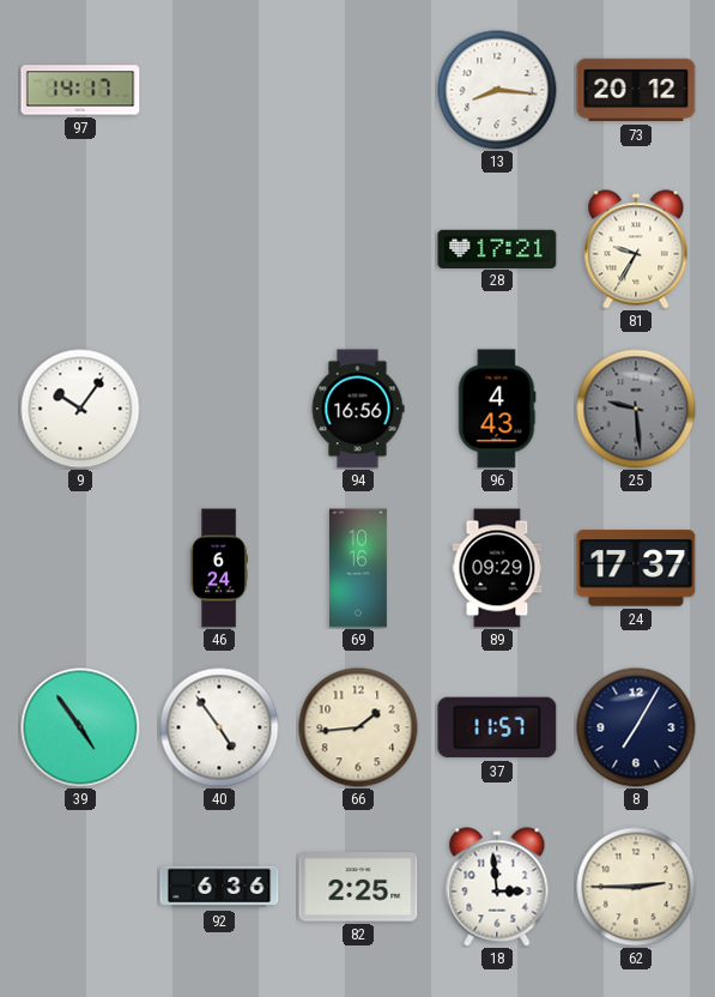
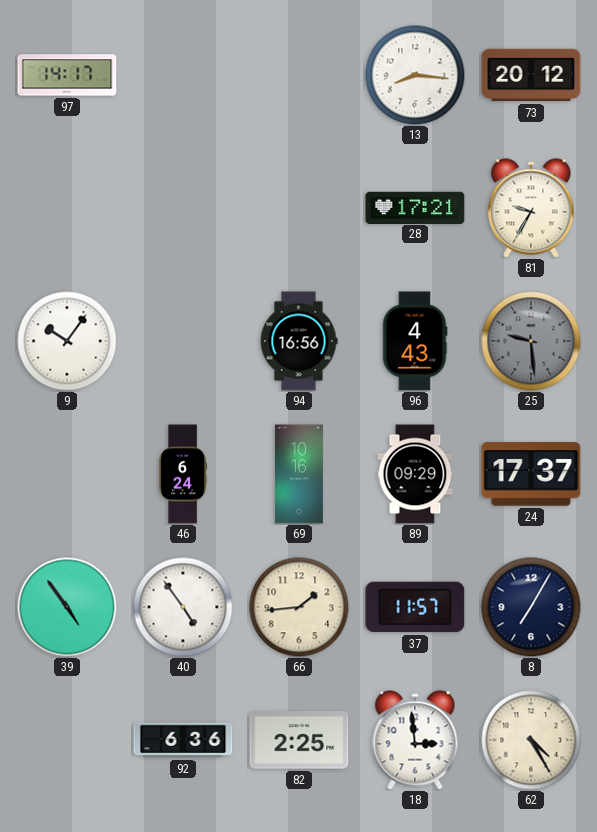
62: 2:45 -> 4:25
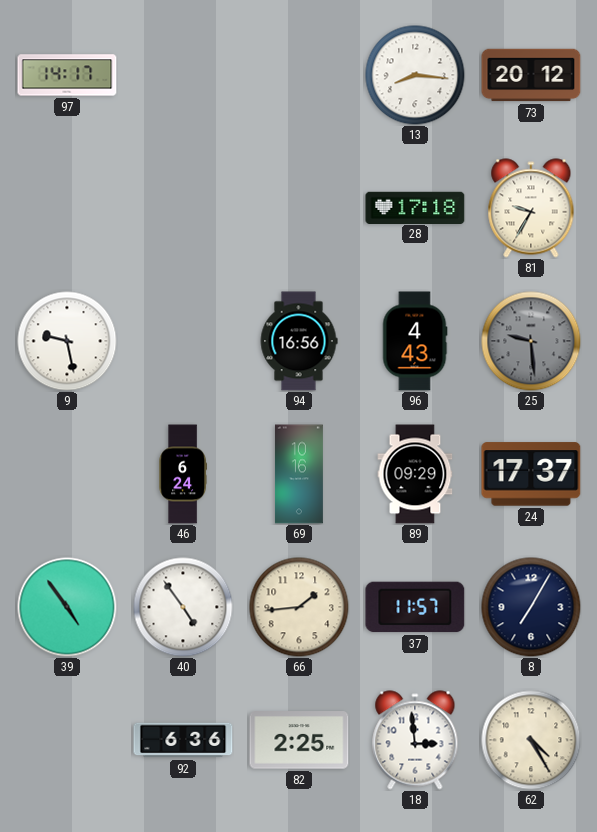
28: 17:21 -> 17:18
9: 10:06 -> 9:28
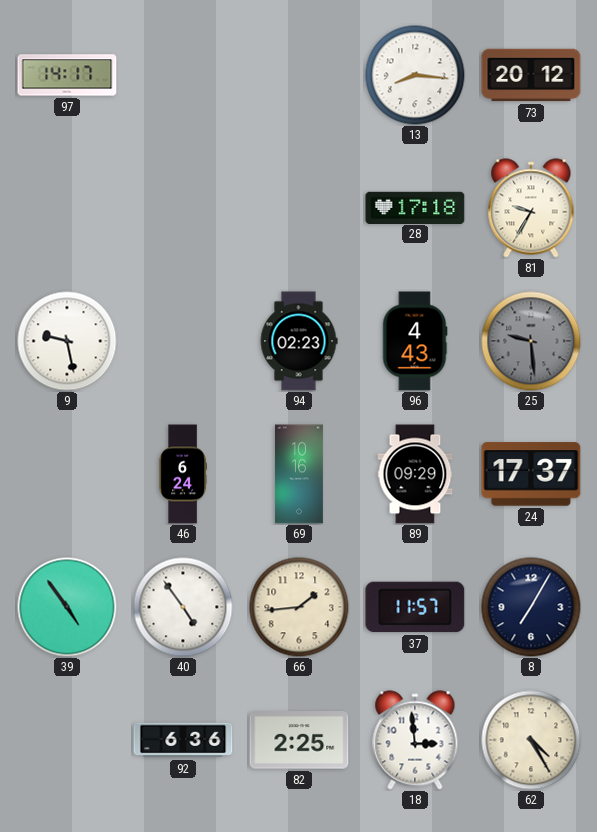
94: 16:56 -> 02:23
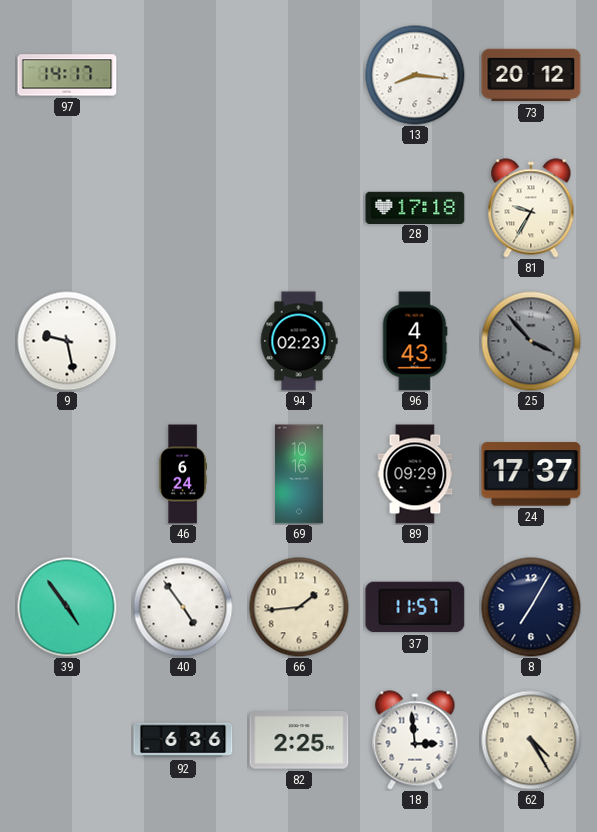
25: 9:29 -> 3:53
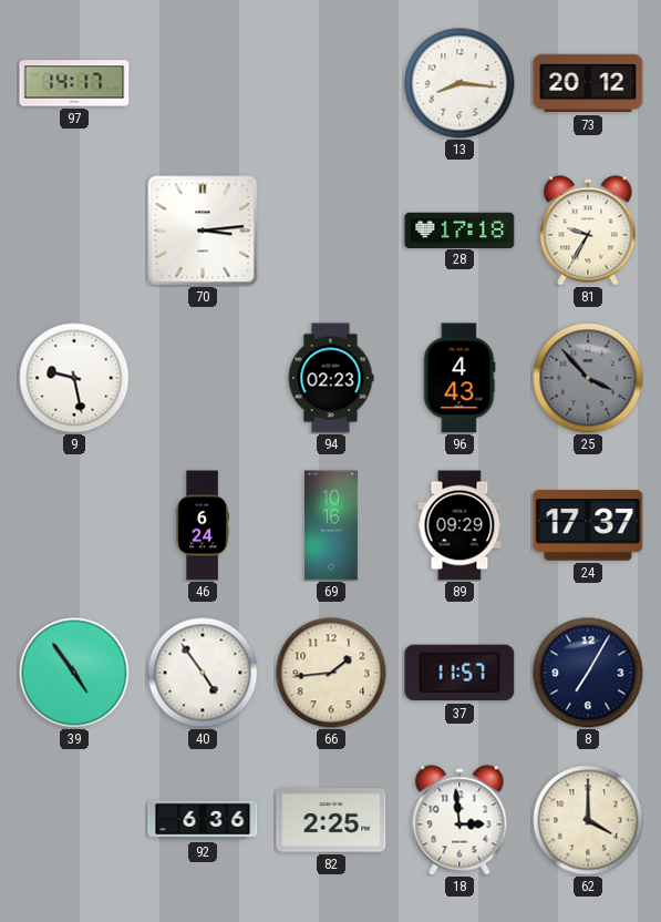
70: none -> 3:14
62: 4:25 -> 4:00
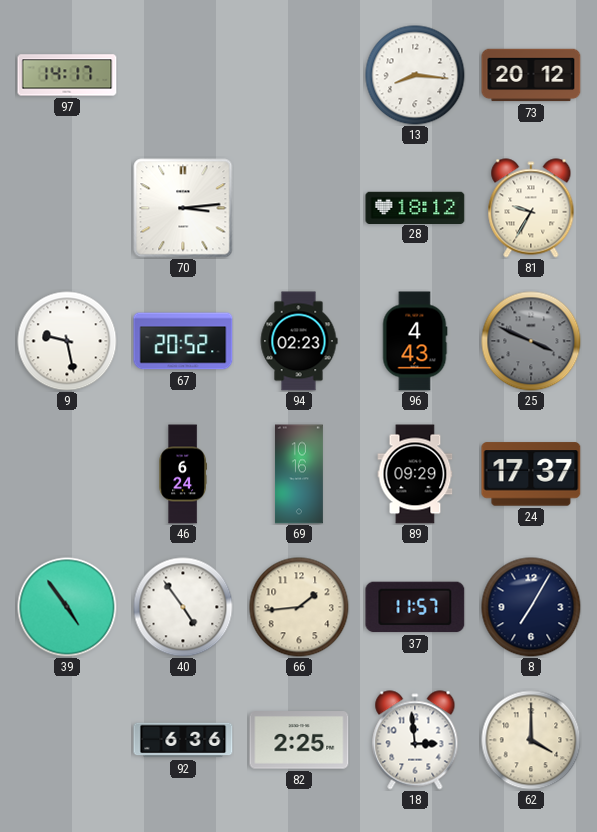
28: 17:18 -> 18:12
67: none -> 20:52
25: 3:53 -> 3:49
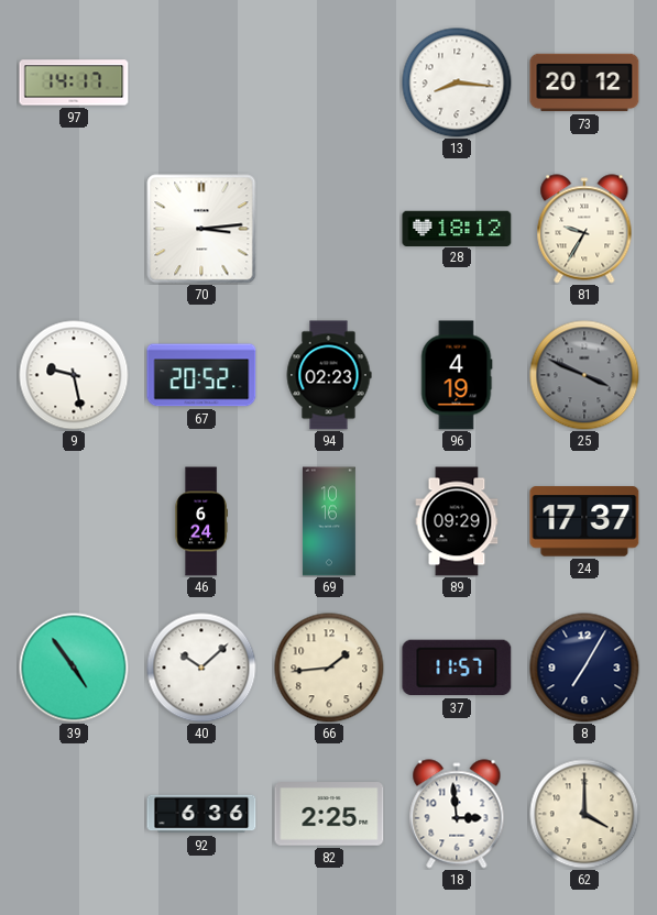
96: 4:43 -> 4:19
40: 4:54 -> 10:08
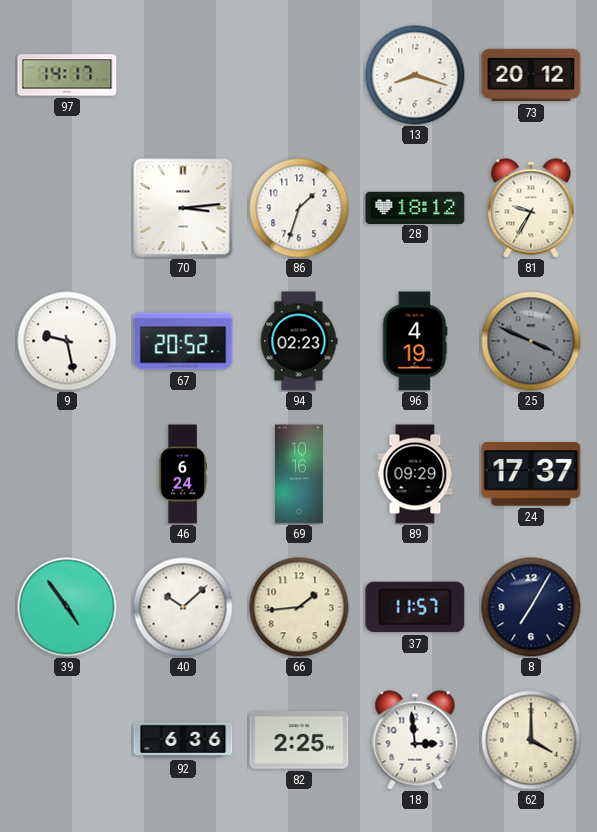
13: 8:16 -> 8:18
86: none -> 1:33
